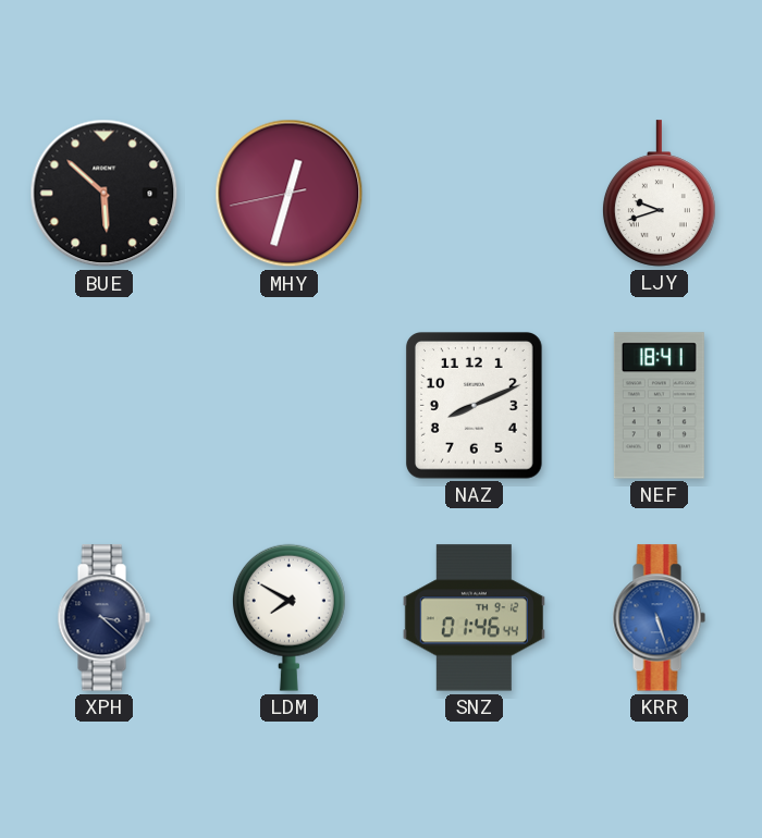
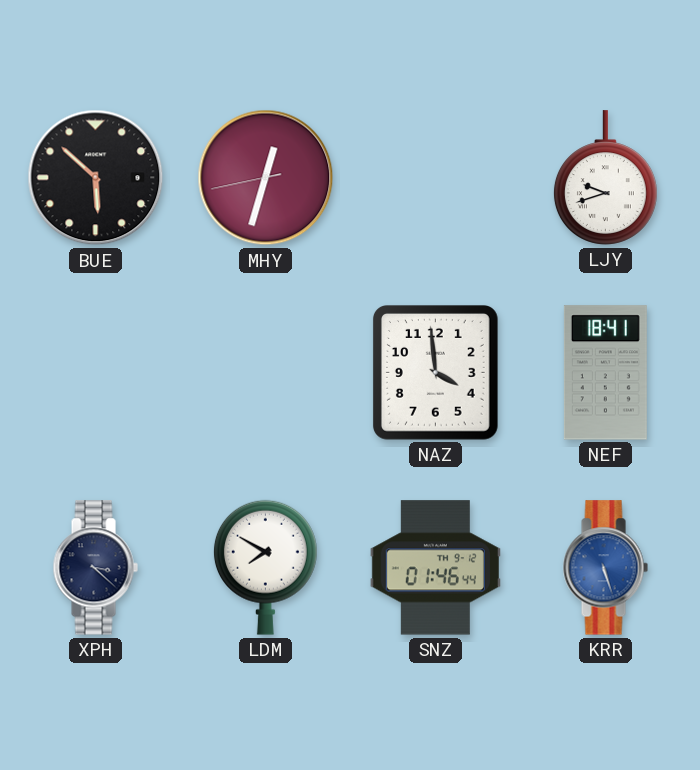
NAZ: 8:11 -> 3:59
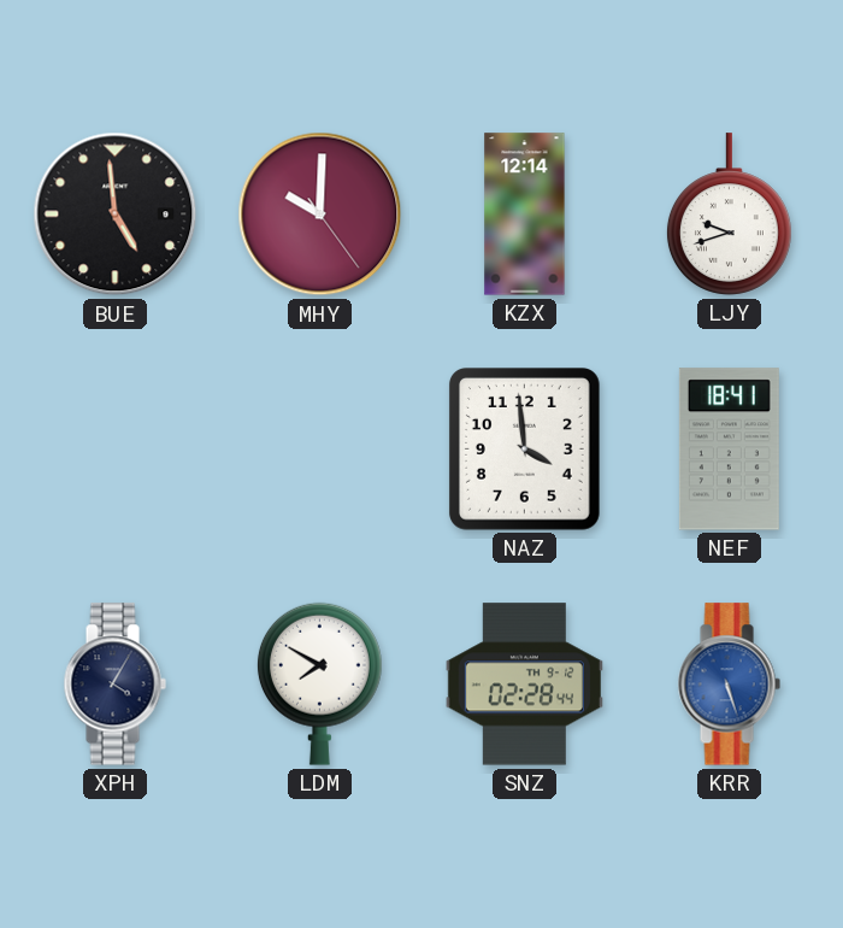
BUE: 5:52 -> 4:59
MHY: 12:32 -> 10:00
KZX: none -> 12:14
XPH: 3:22 -> 4:05
SNZ: 01:46 -> 02:28
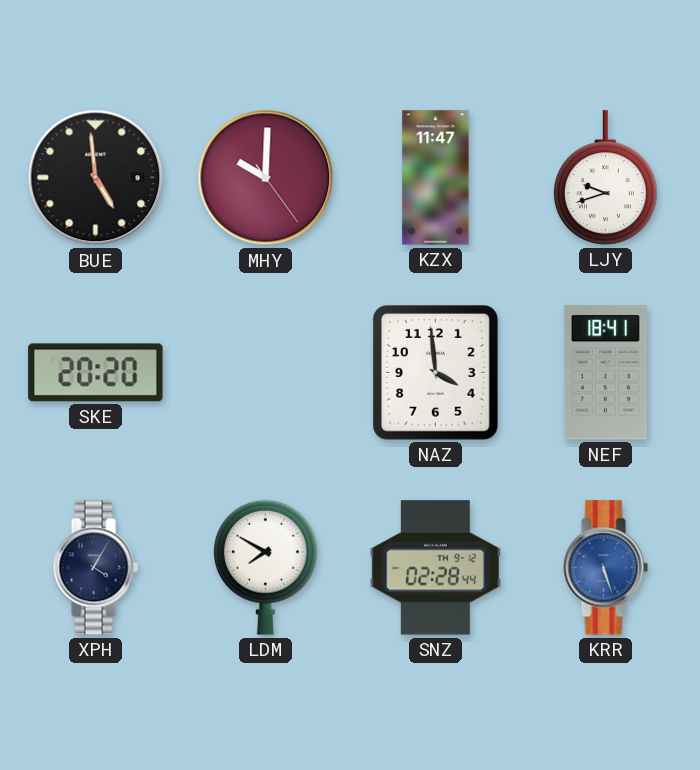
KZX: 12:14 -> 11:47
SKE: none -> 20:20
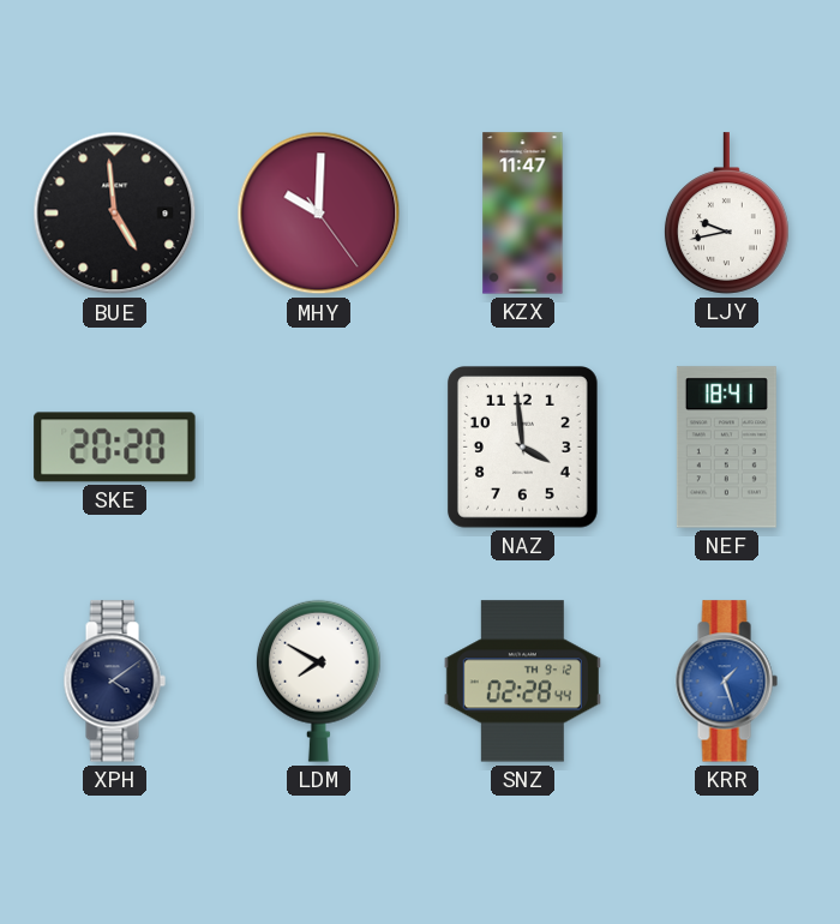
LJY: 9:42 -> 9:43
XPH: 4:05 -> 4:09
KRR: 5:27 -> 1:27
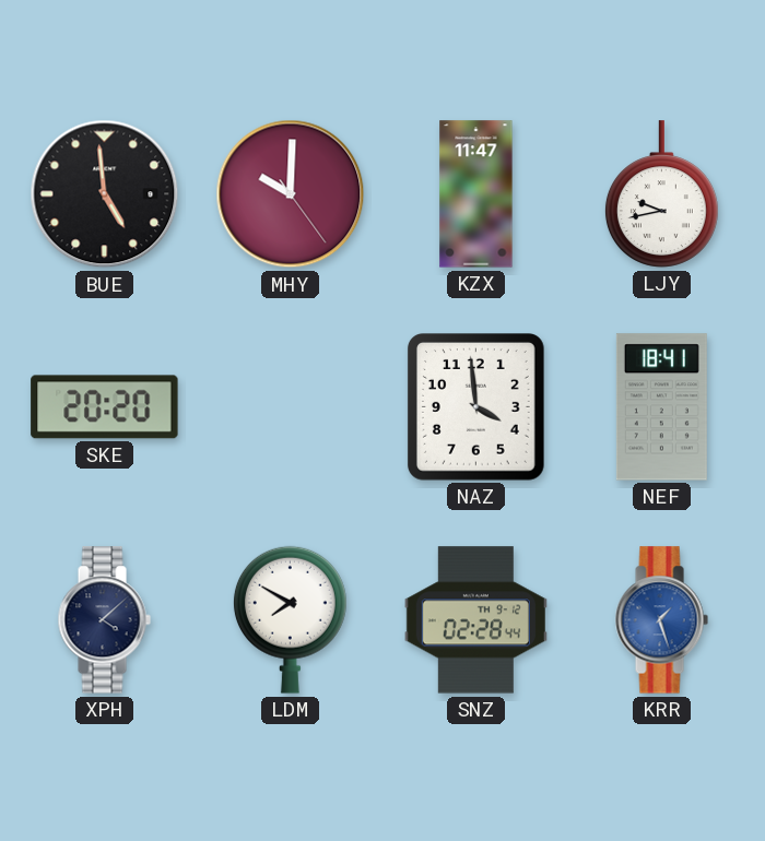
XPH: 4:09 -> 4:08
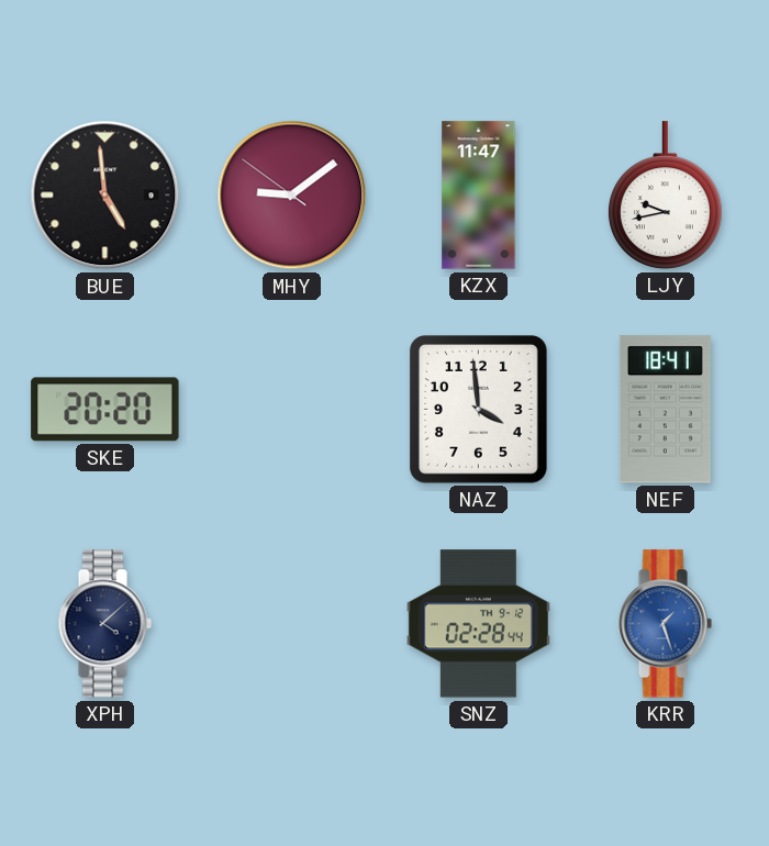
MHY: 10:00 -> 9:08
LDM: 7:50 -> none
